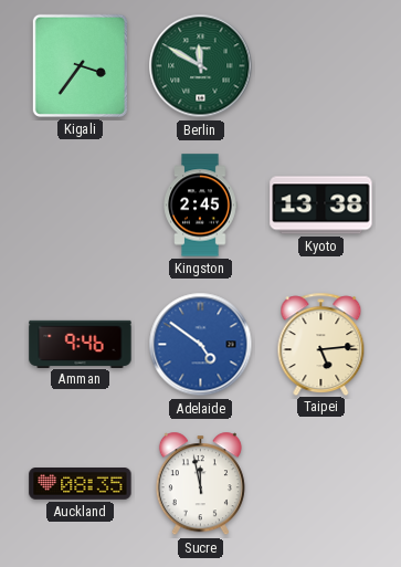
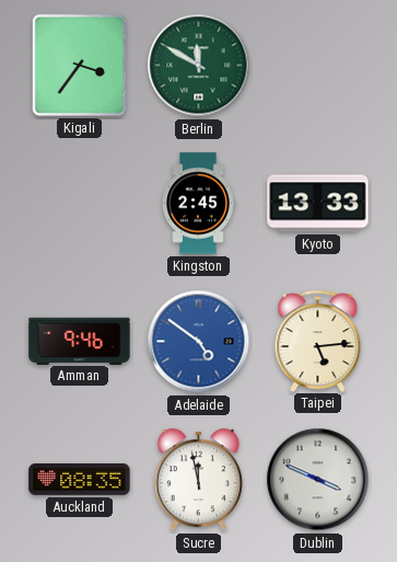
Kyoto: 13:38 -> 13:33
Dublin: none -> 3:49
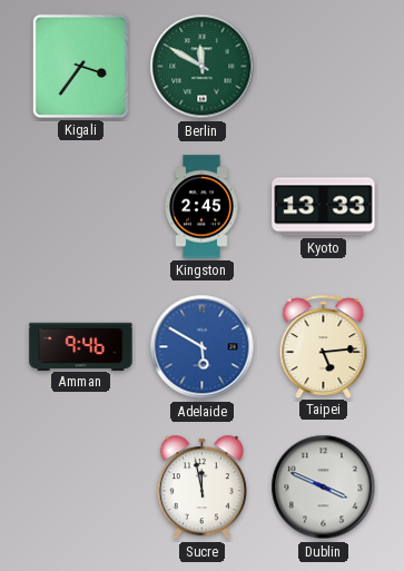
Adelaide: 4:51 -> 5:50
Auckland: 08:35 -> none
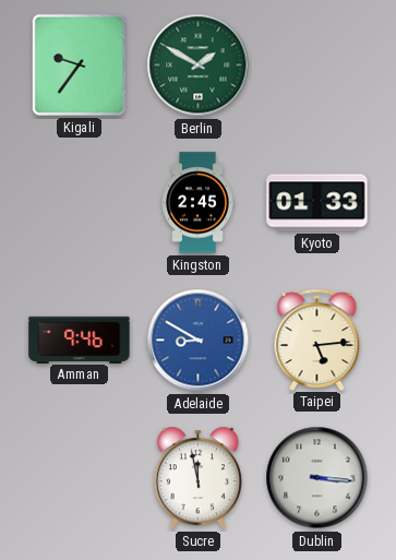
Kigali: 3:36 -> 9:36
Berlin: 11:50 -> 1:50
Kyoto: 13:33 -> 01:33
Adelaide: 5:50 -> 8:50
Dublin: 3:49 -> 3:16
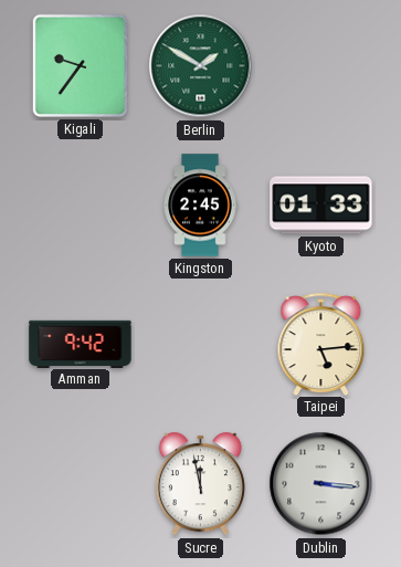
Amman: 9:46 -> 9:42
Adelaide: 8:50 -> none
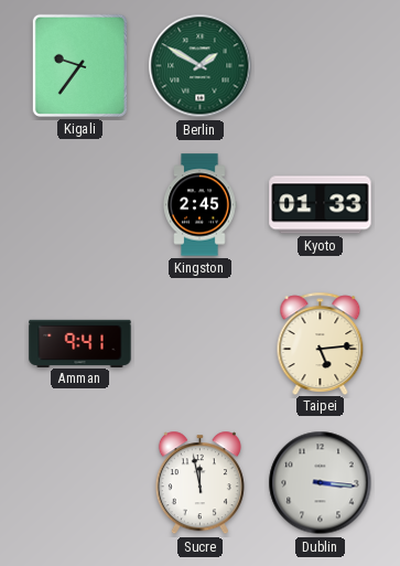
Amman: 9:42 -> 9:41
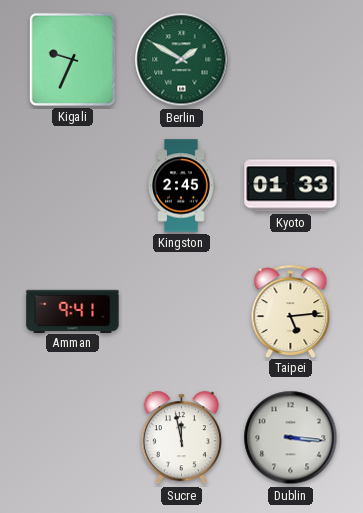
Kigali: 9:36 -> 9:34
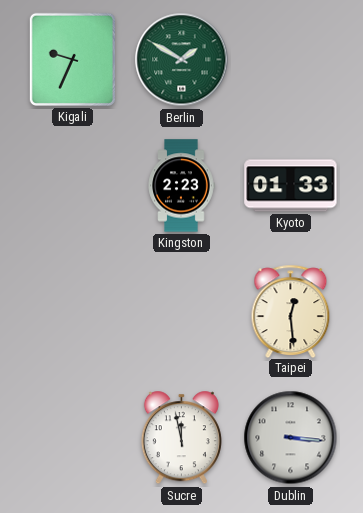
Kingston: 2:45 -> 2:23
Amman: 9:41 -> none
Taipei: 5:14 -> 12:29
